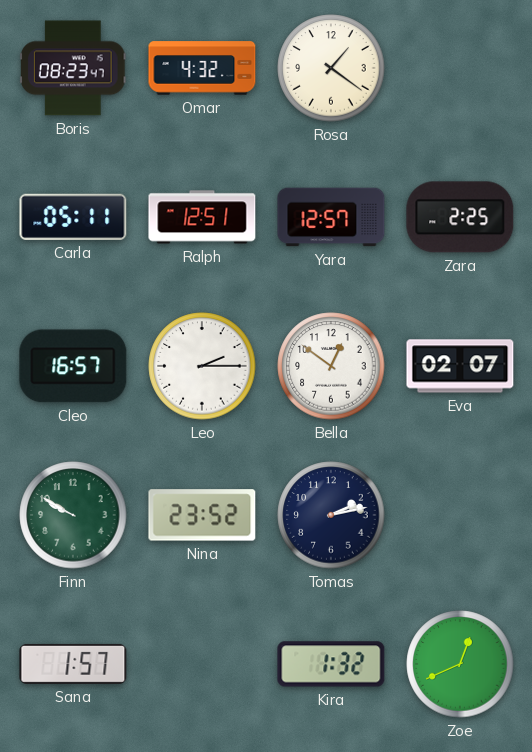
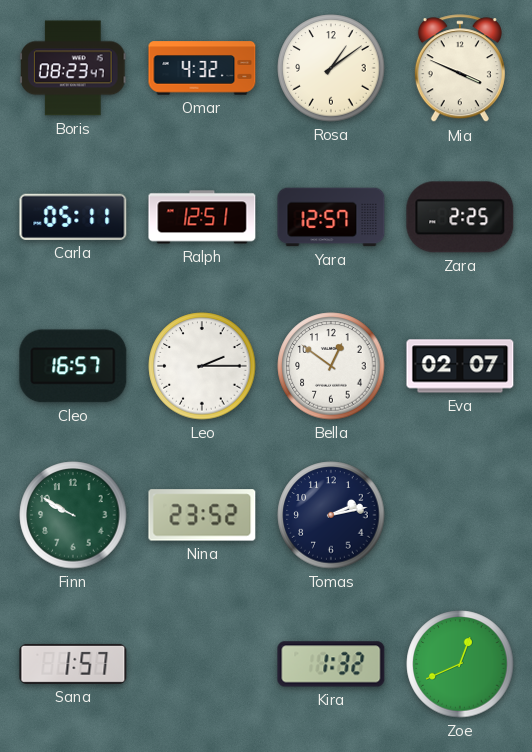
Rosa: 1:21 -> 1:09
Mia: none -> 3:49
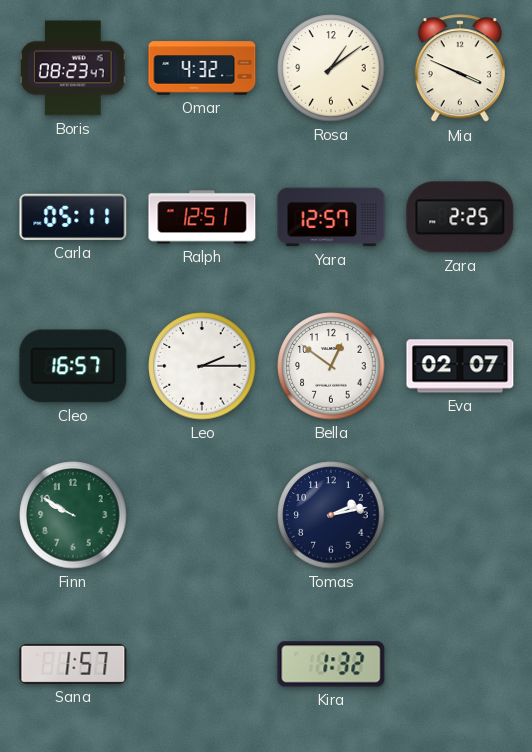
Nina: 23:52 -> none
Zoe: 12:41 -> none
